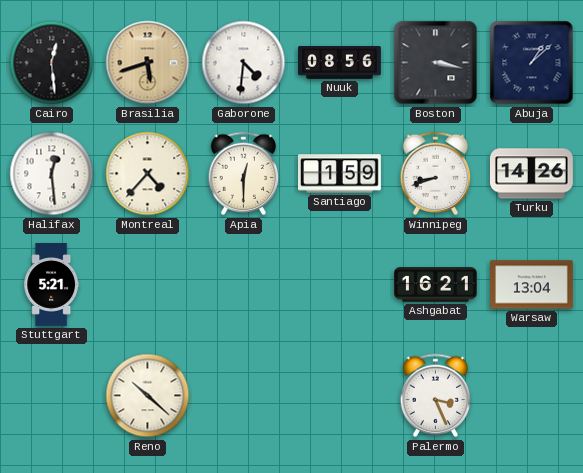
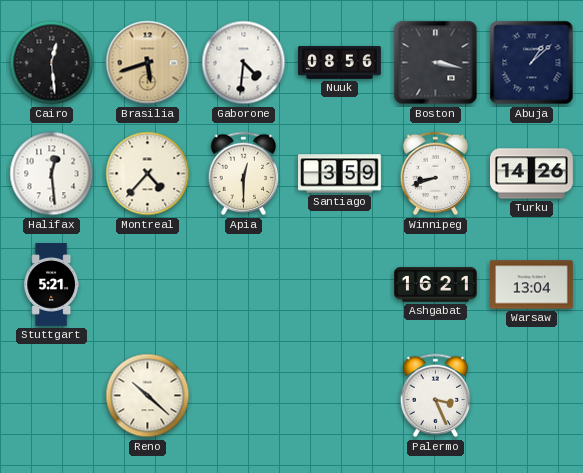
Santiago: 1:59 -> 3:59
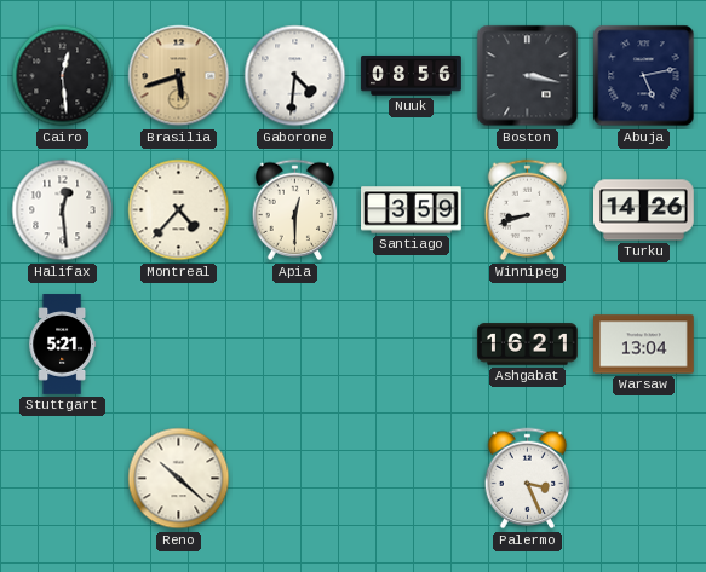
Abuja: 1:08 -> 5:13
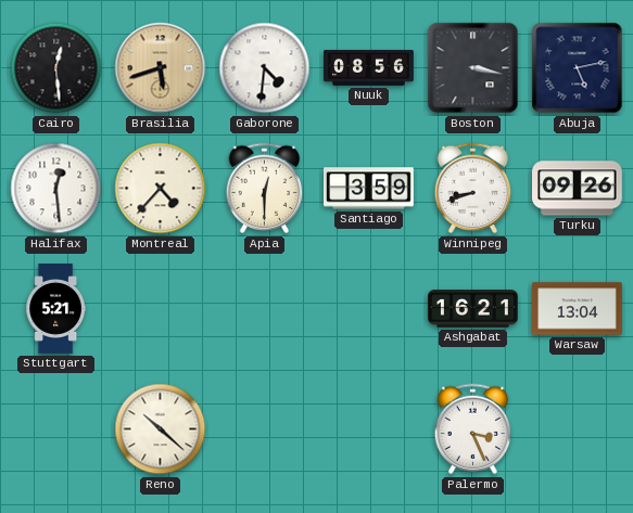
Turku: 14:26 -> 09:26
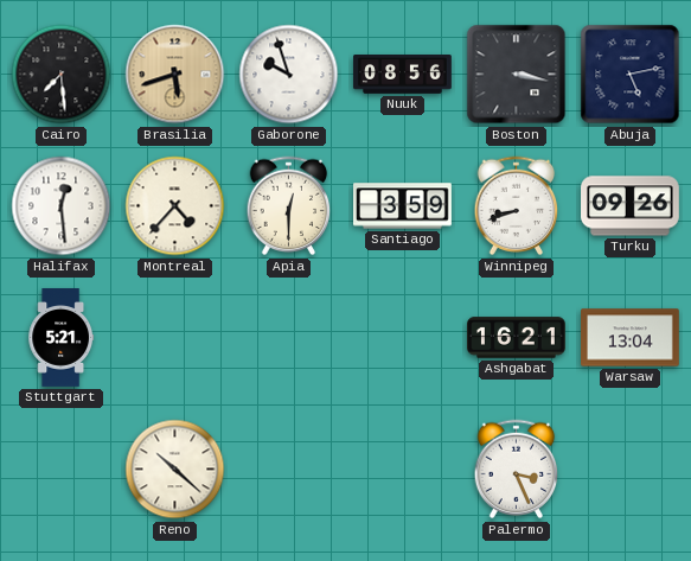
Cairo: 12:29 -> 7:29
Gaborone: 4:31 -> 9:57
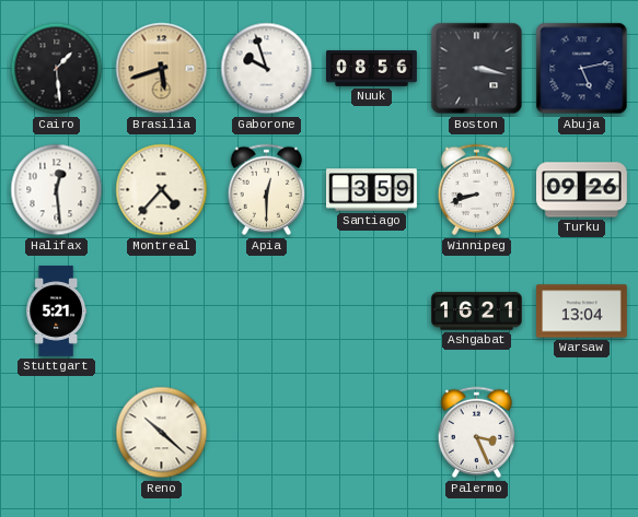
Cairo: 7:29 -> 1:29
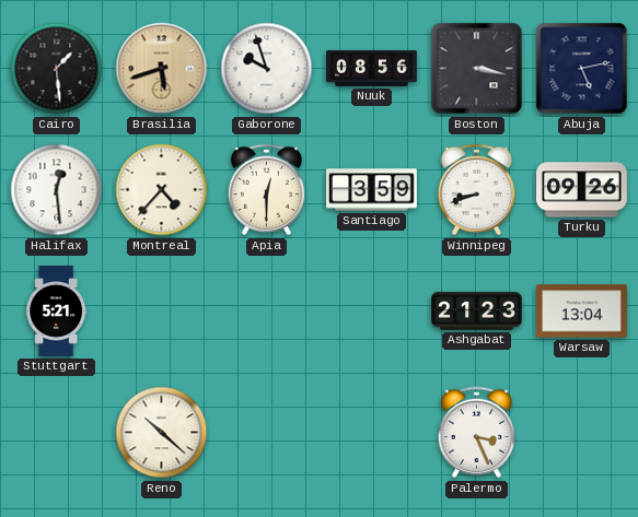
Ashgabat: 16:21 -> 21:23
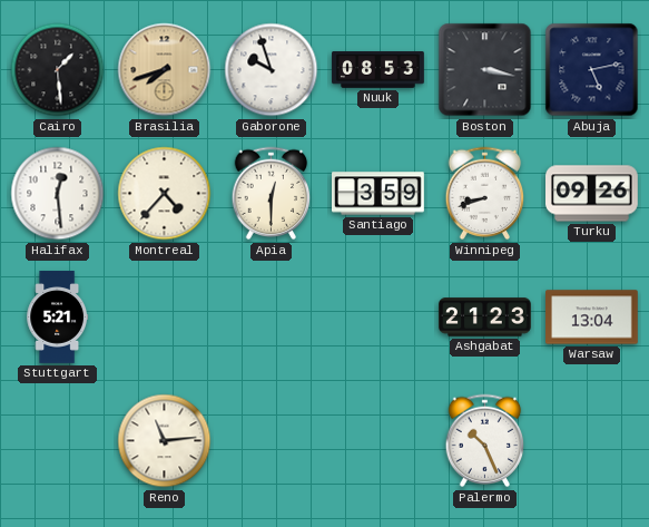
Brasilia: 5:42 -> 7:42
Nuuk: 08:56 -> 08:53
Reno: 10:22 -> 11:14
Palermo: 3:26 -> 10:26
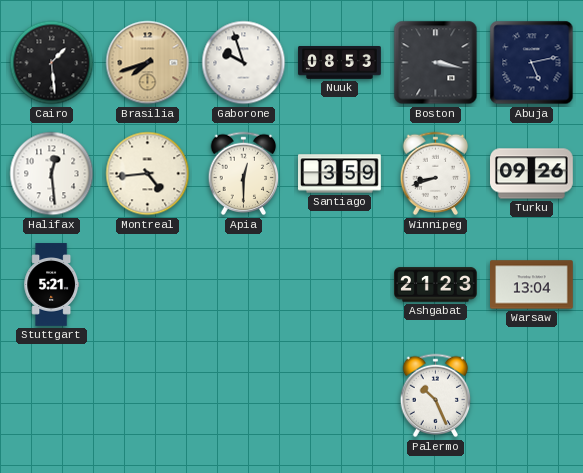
Montreal: 4:37 -> 4:44
Reno: 11:14 -> none
